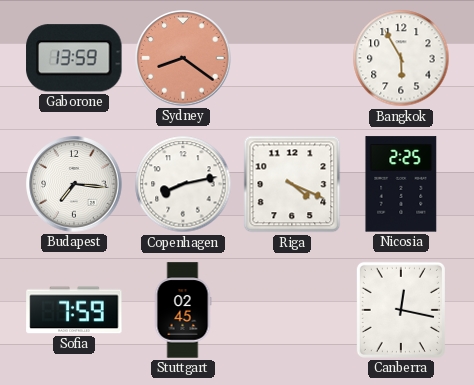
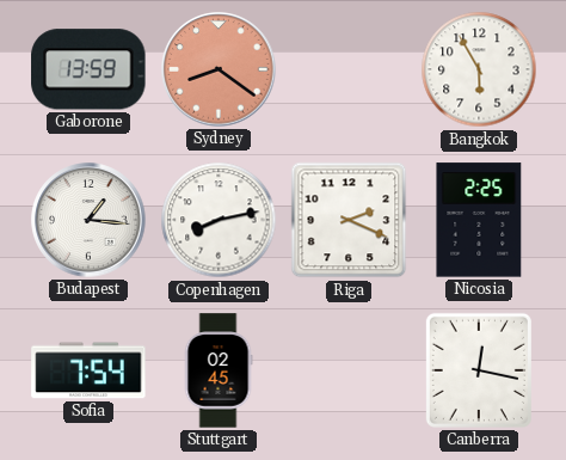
Budapest: 7:16 -> 1:16
Riga: 4:19 -> 2:19
Sofia: 7:59 -> 7:54
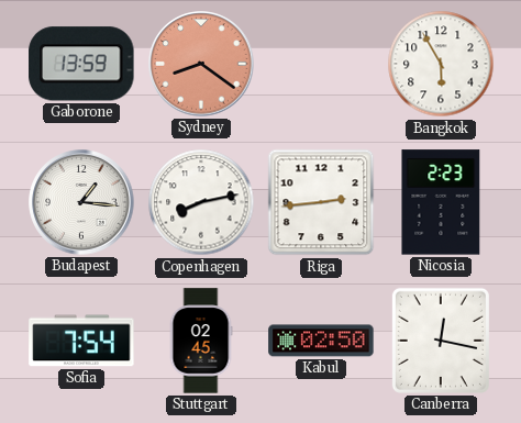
Riga: 2:19 -> 2:44
Nicosia: 2:25 -> 2:23
Kabul: none -> 02:50
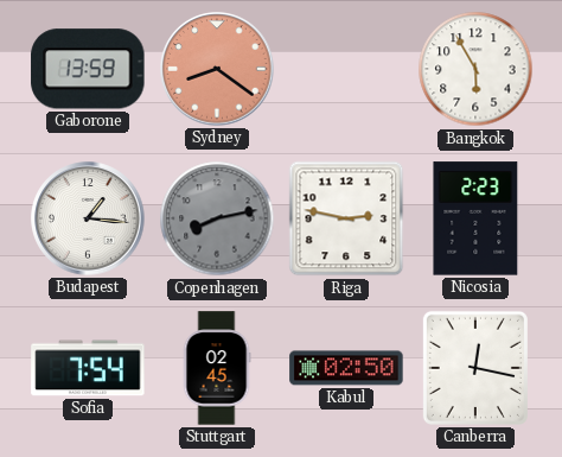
Copenhagen dial: white -> grey
Riga: 2:44 -> 2:47
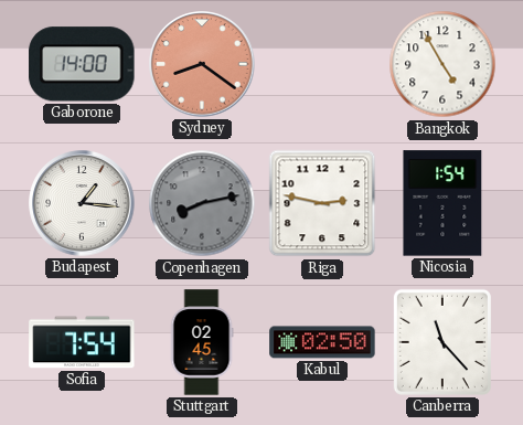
Gaborone: 13:59 -> 14:00
Bangkok: 5:55 -> 4:55
Nicosia: 2:23 -> 1:54
Canberra: 12:17 -> 11:23
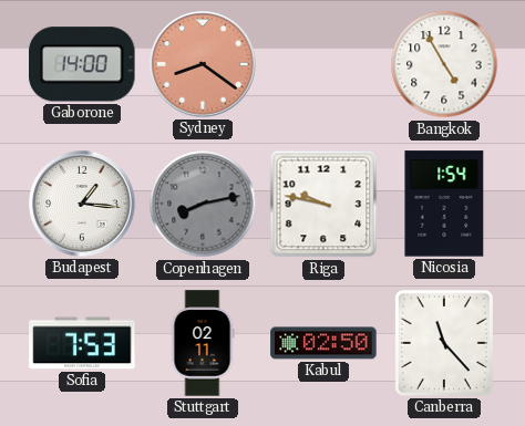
Riga: 2:47 -> 9:47
Sofia: 7:54 -> 7:53
Stuttgart: 02:45 -> 02:11
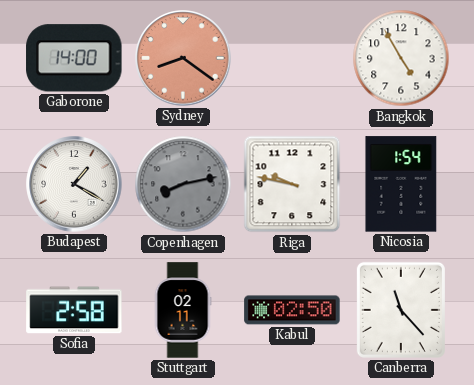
Budapest: 1:16 -> 1:20
Sofia: 7:53 -> 2:58
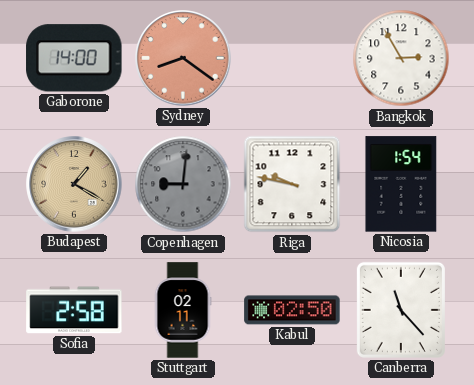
Bangkok: 4:55 -> 2:55
Budapest dial: white -> champagne
Copenhagen: 8:13 -> 9:01
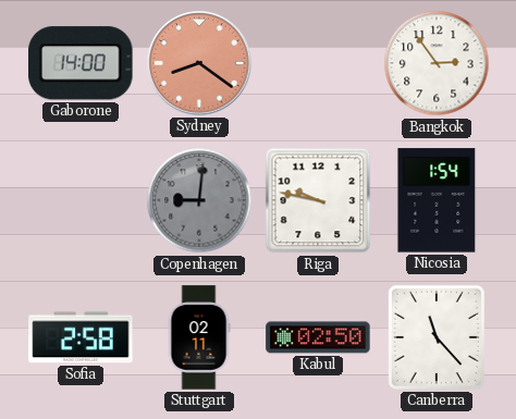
Bangkok: 2:55 -> 2:54
Budapest: 1:20 -> none
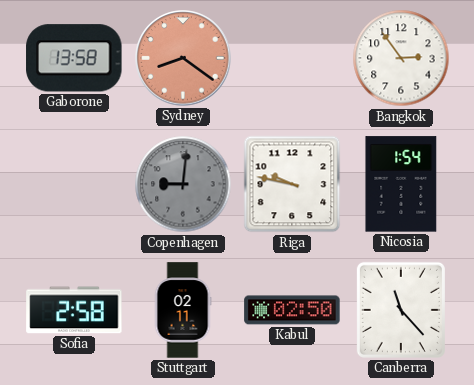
Gaborone: 14:00 -> 13:58
